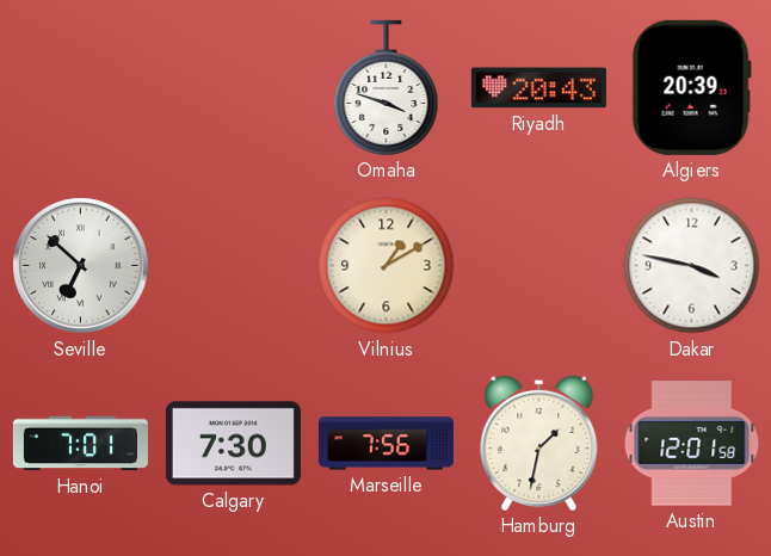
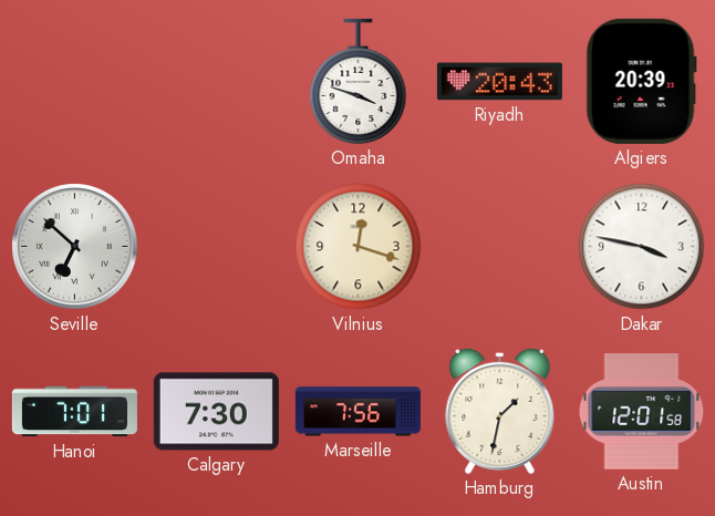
Vilnius: 1:10 -> 12:18
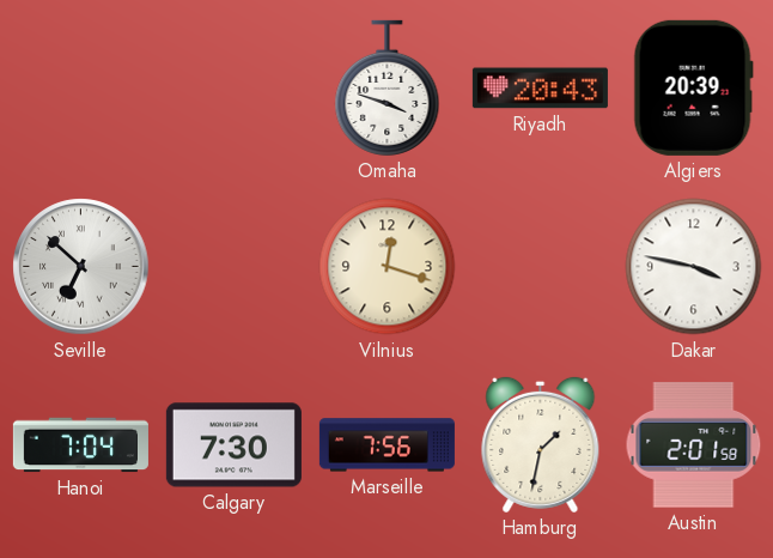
Hanoi: 7:01 -> 7:04
Austin: 12:01 -> 2:01
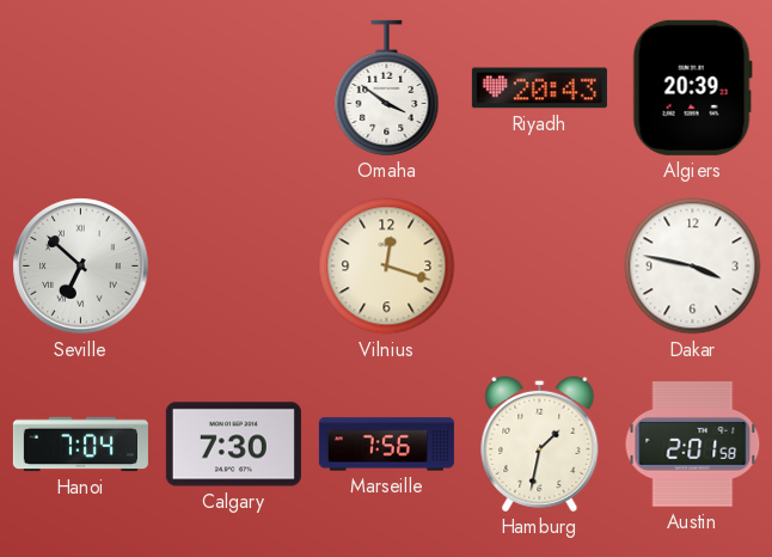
Omaha: 3:48 -> 3:51
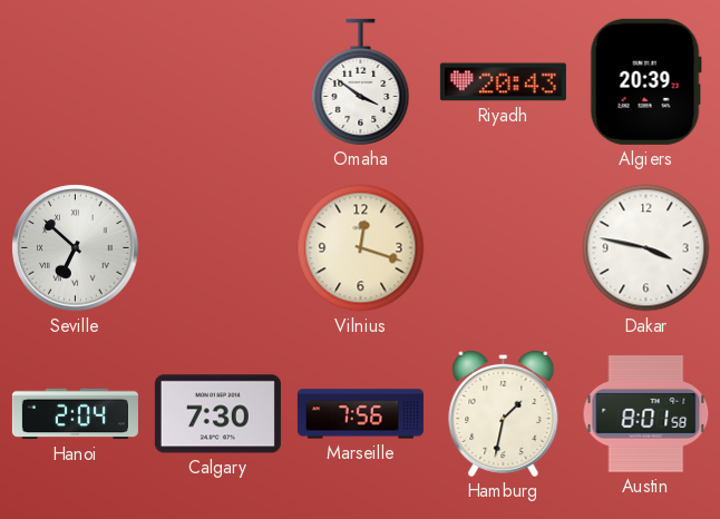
Hanoi: 7:04 -> 2:04
Austin: 2:01 -> 8:01
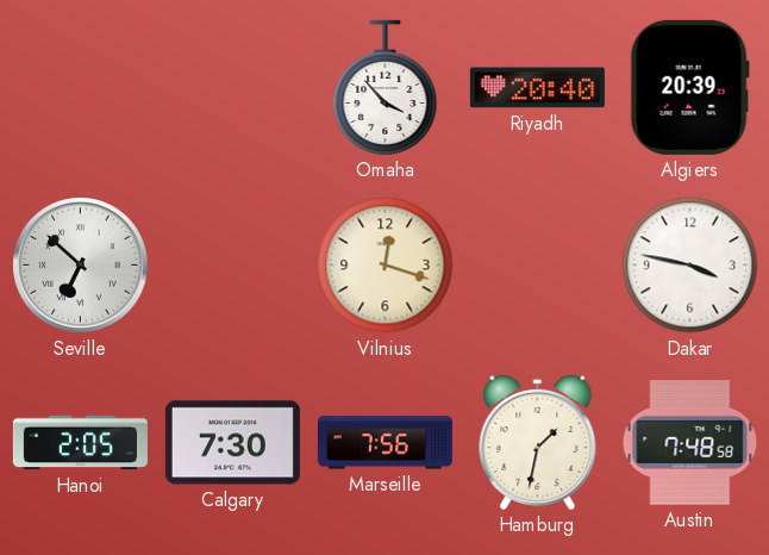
Omaha: 3:51 -> 3:53
Riyadh: 20:43 -> 20:40
Hanoi: 2:04 -> 2:05
Austin: 8:01 -> 7:48
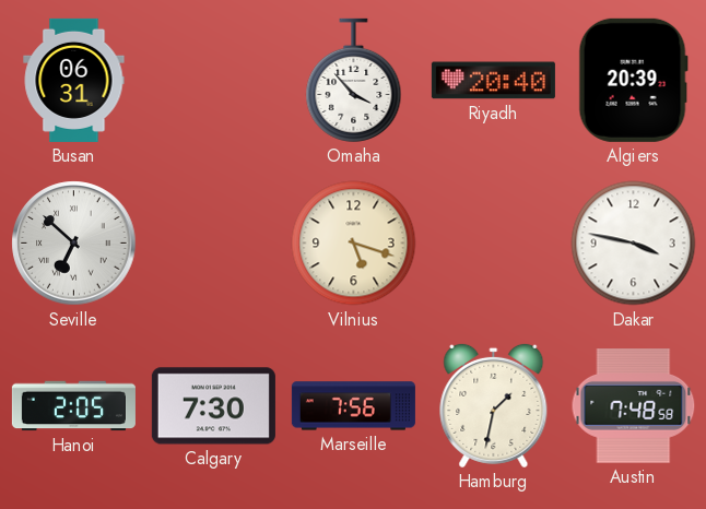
Busan: none -> 06:31
Vilnius: 12:18 -> 5:18
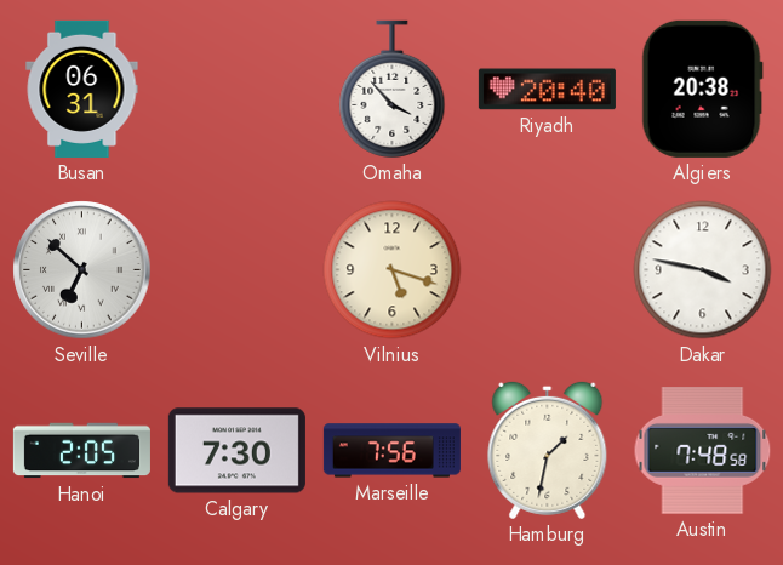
Algiers: 20:39 -> 20:38
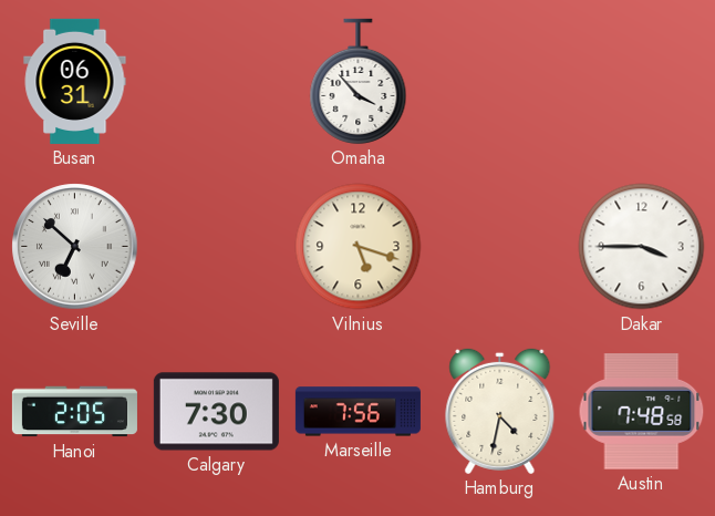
Riyadh: 20:40 -> none
Algiers: 20:38 -> none
Dakar: 3:47 -> 3:45
Hamburg: 1:32 -> 4:32
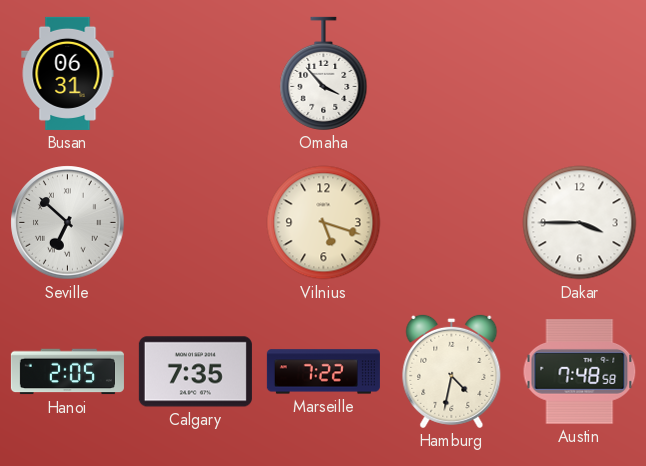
Calgary: 7:30 -> 7:35
Marseille: 7:56 -> 7:22
